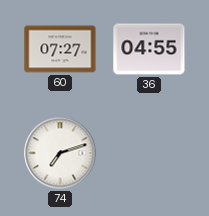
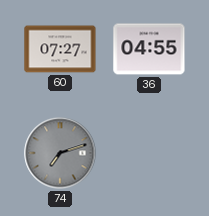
74 dial: white -> grey
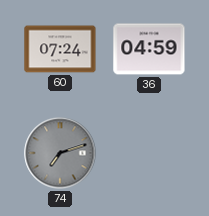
60: 07:27 -> 07:24
36: 04:55 -> 04:59
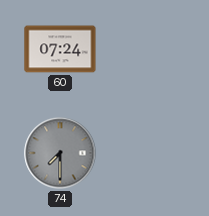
36: 04:59 -> none
74: 7:12 -> 7:30
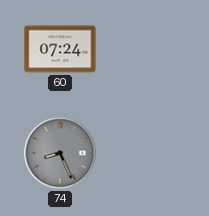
74: 7:30 -> 8:26
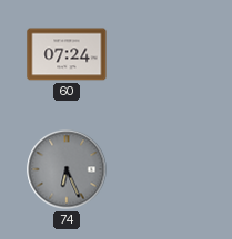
74: 8:26 -> 6:26
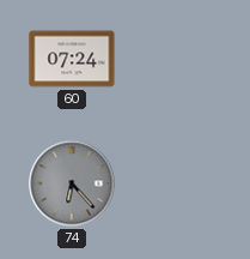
74: 6:26 -> 6:23
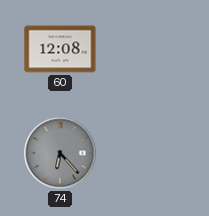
60: 07:24 -> 12:08
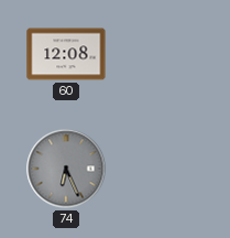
74: 6:23 -> 6:26
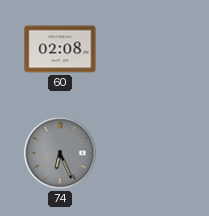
60: 12:08 -> 02:08
